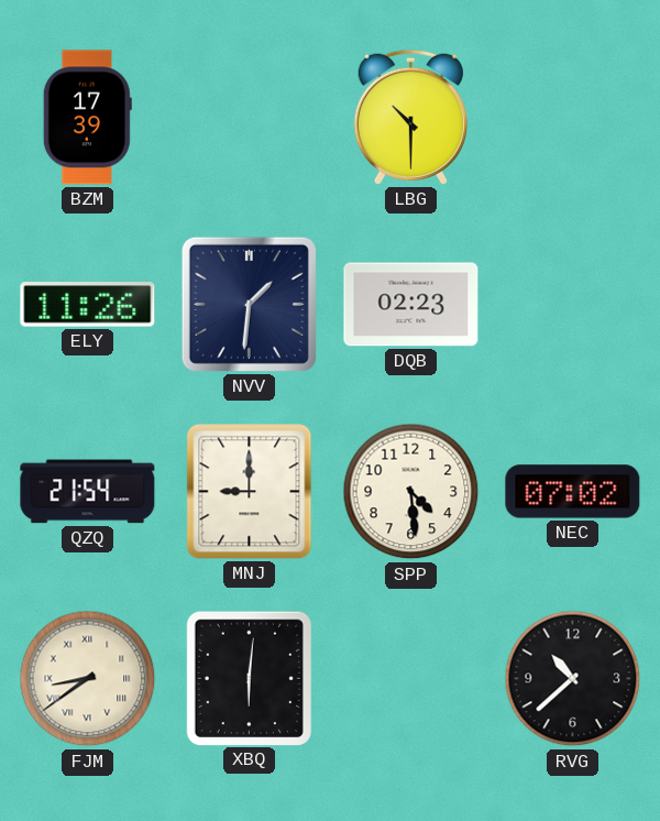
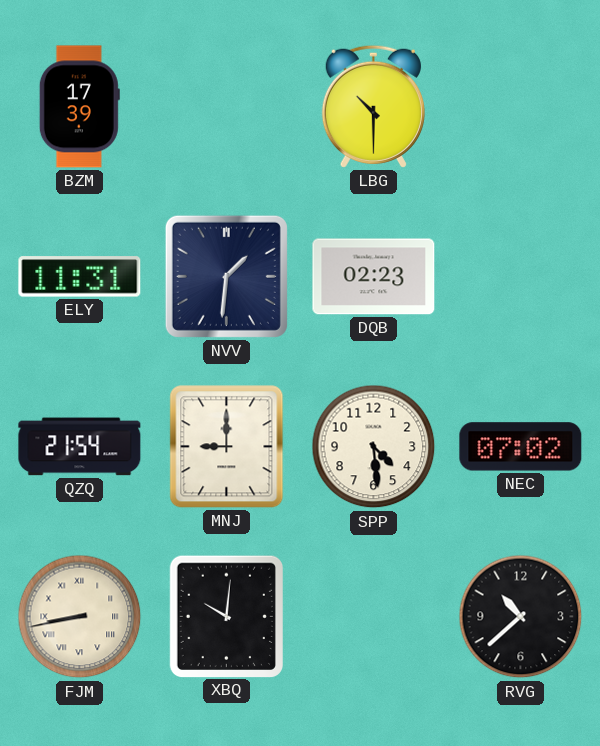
ELY: 11:26 -> 11:31
FJM: 8:39 -> 8:43
XBQ: 6:01 -> 10:01
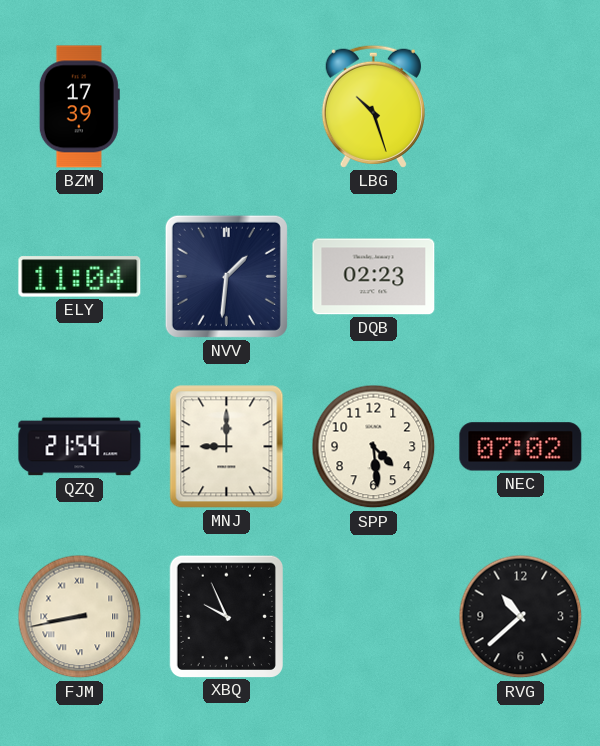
LBG: 10:30 -> 10:27
ELY: 11:31 -> 11:04
XBQ: 10:01 -> 9:56
